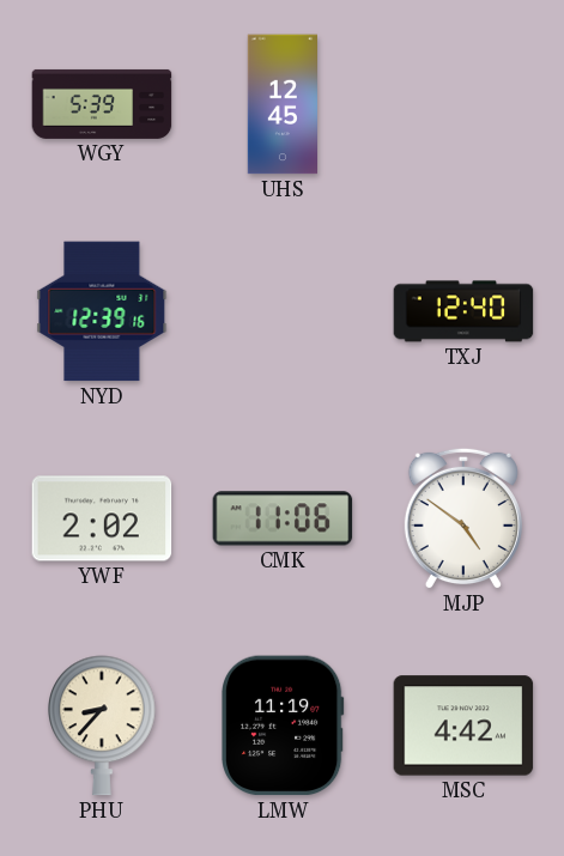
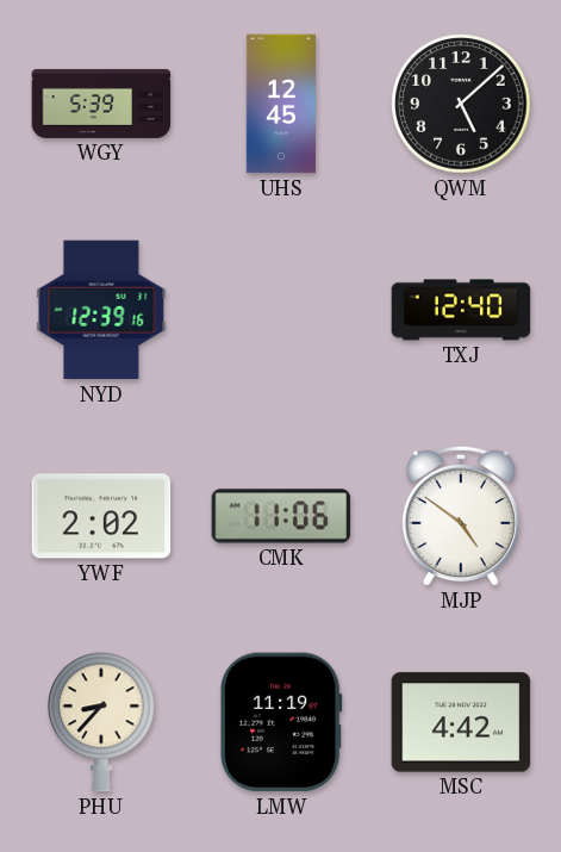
QWM: none -> 5:08
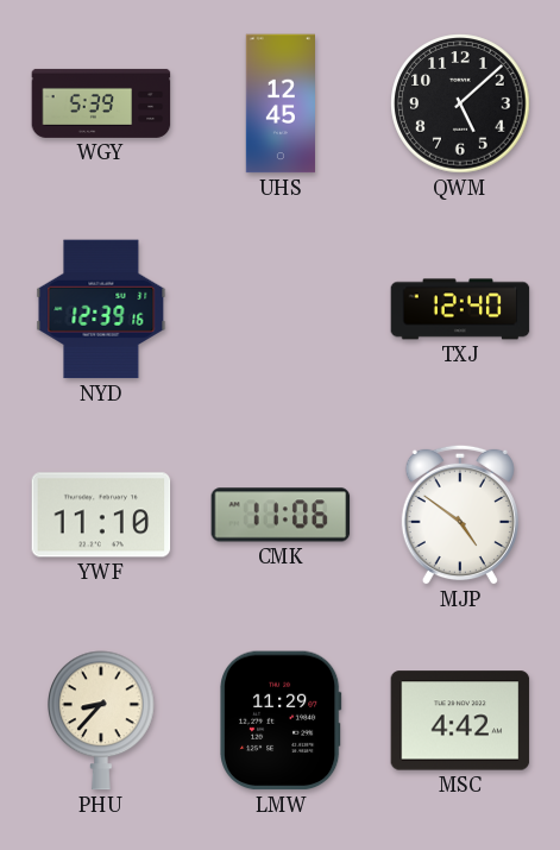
YWF: 2:02 -> 11:10
LMW: 11:19 -> 11:29
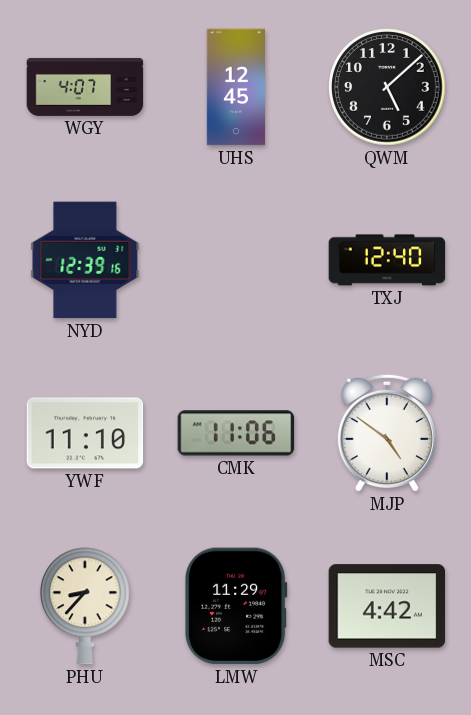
WGY: 5:39 -> 4:07
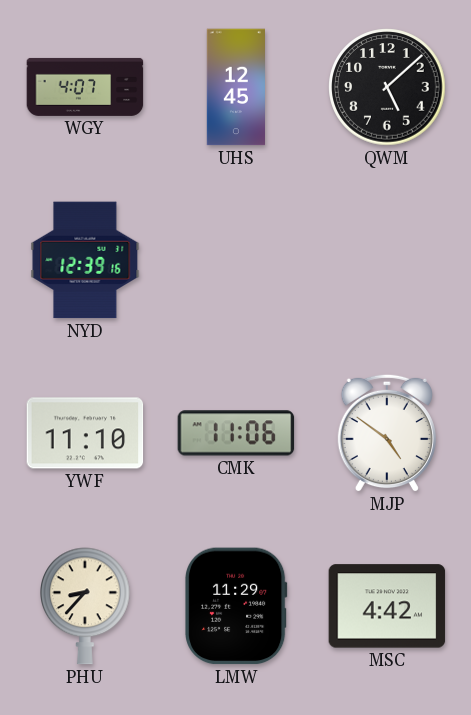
TXJ: 12:40 -> none
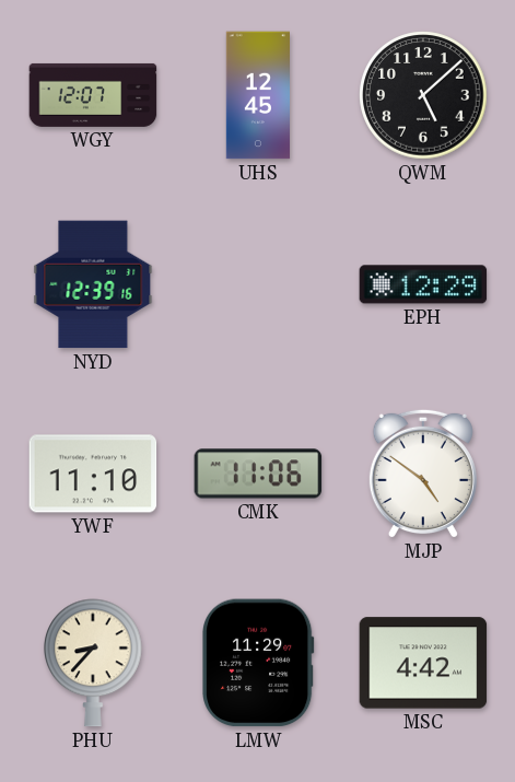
WGY: 4:07 -> 12:07
EPH: none -> 12:29
